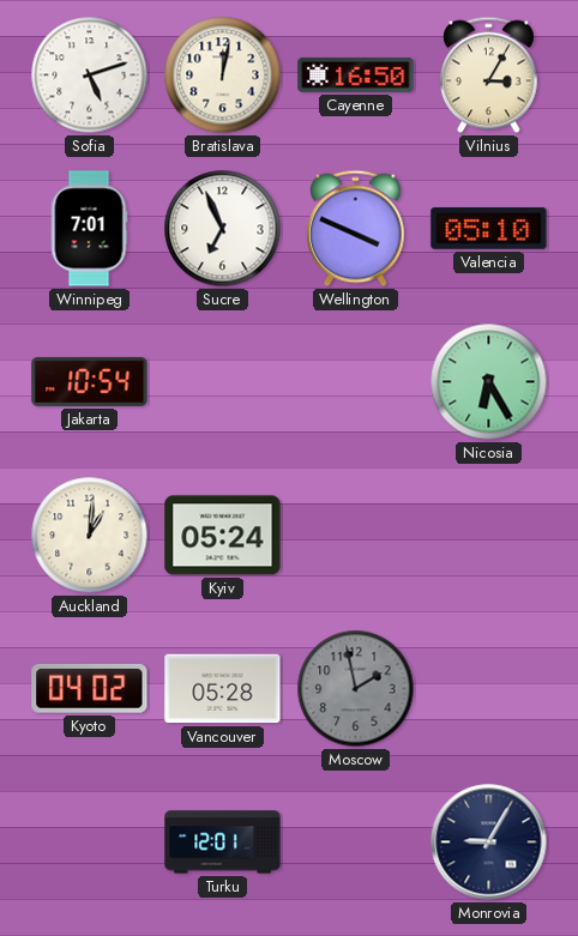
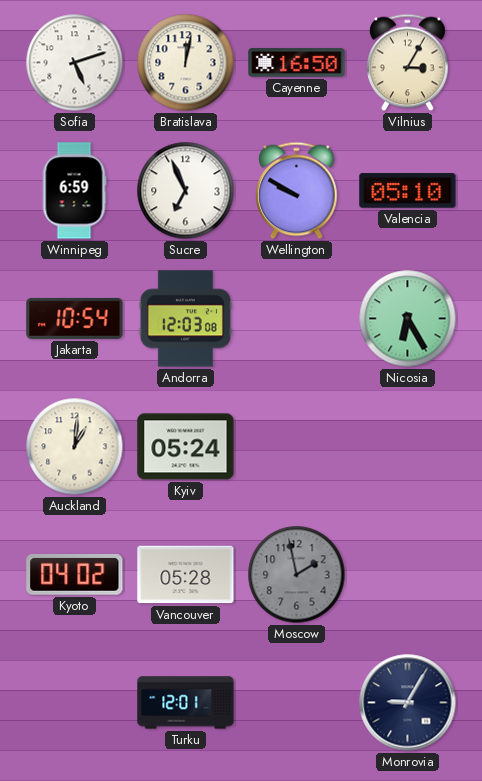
Winnipeg: 7:01 -> 6:59
Wellington: 3:49 -> 9:50
Andorra: none -> 12:03
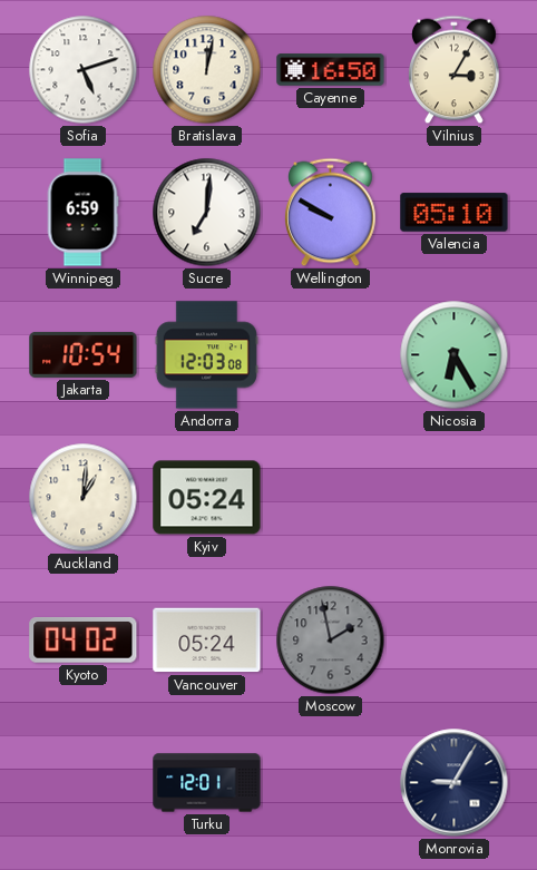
Sucre: 6:56 -> 7:01
Vancouver: 05:28 -> 05:24
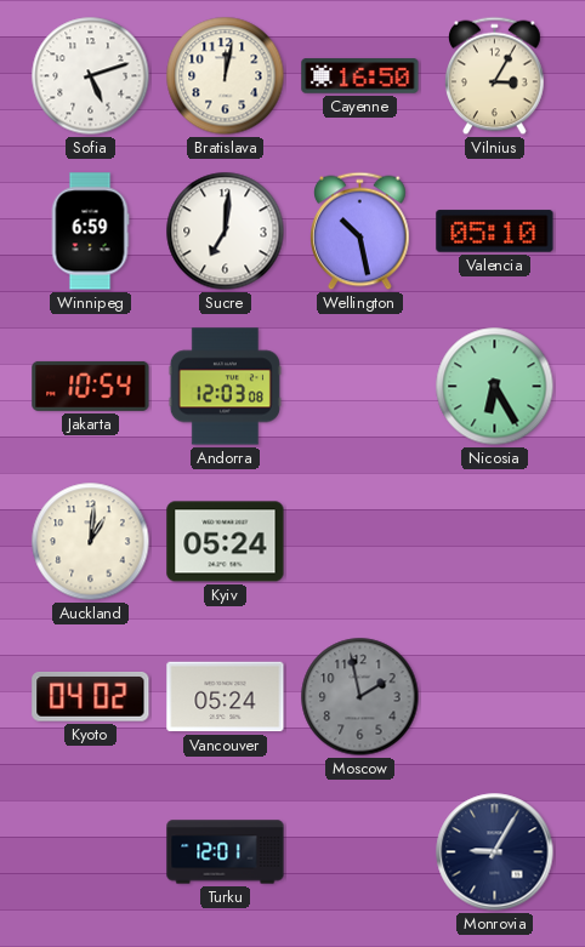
Wellington: 9:50 -> 10:28
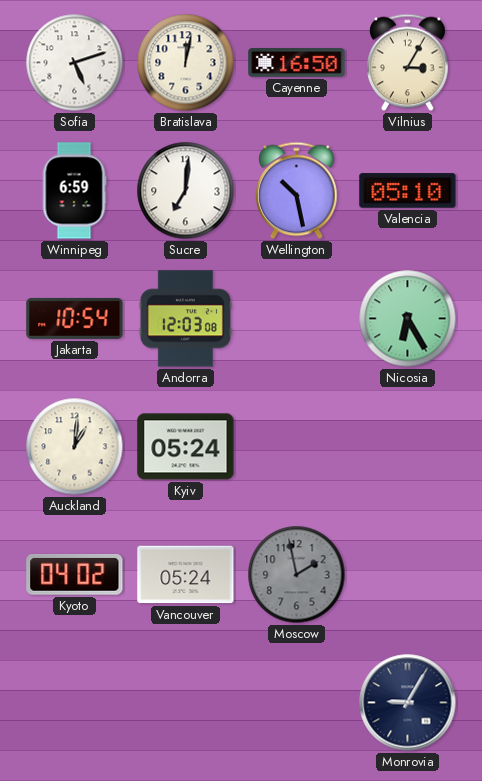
Turku: 12:01 -> none
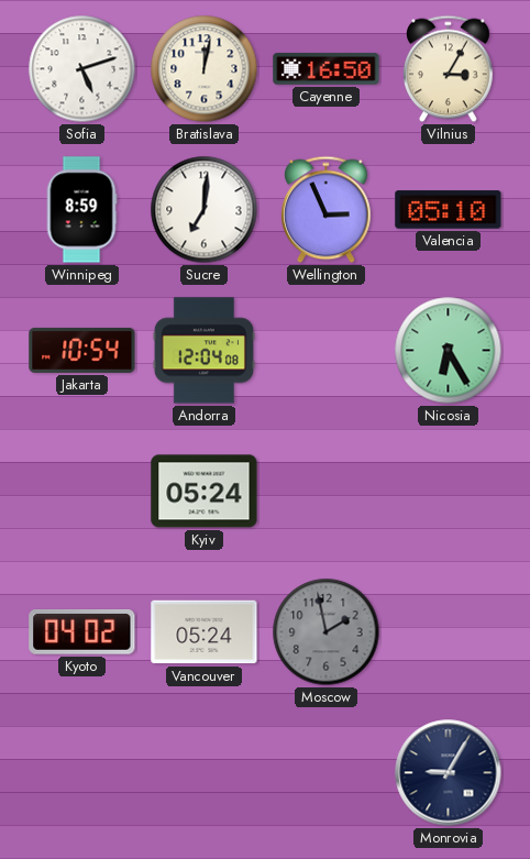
Winnipeg: 6:59 -> 8:59
Wellington: 10:28 -> 2:56
Andorra: 12:03 -> 12:04
Auckland: 1:01 -> none
